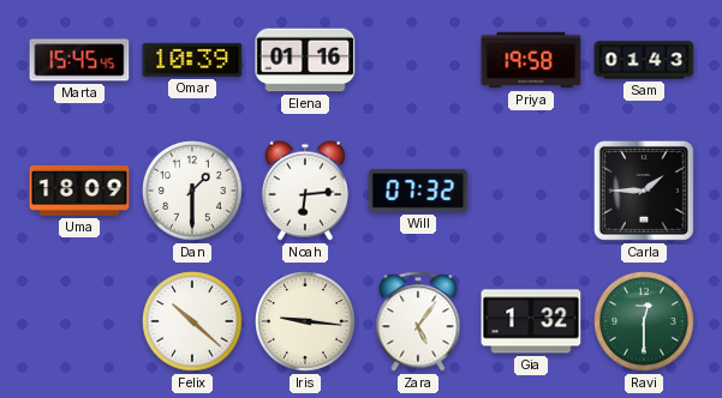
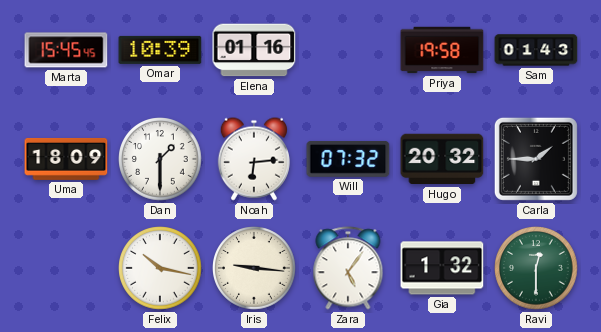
Hugo: none -> 20:32
Felix: 10:22 -> 10:17
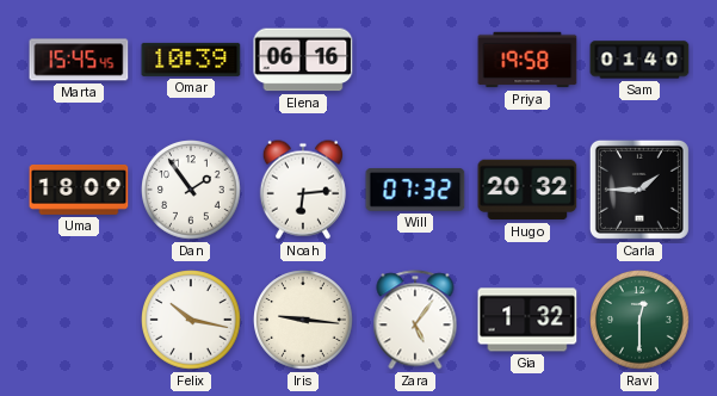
Elena: 01:16 -> 06:16
Sam: 01:43 -> 01:40
Dan: 1:30 -> 1:54
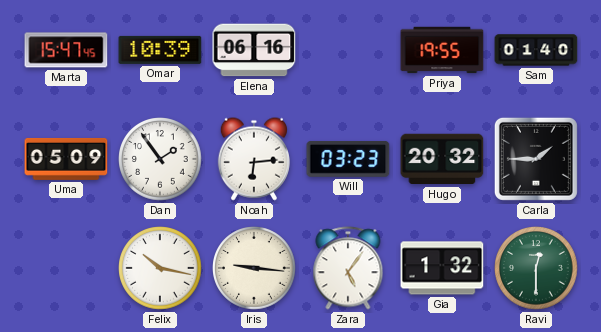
Marta: 15:45 -> 15:47
Priya: 19:58 -> 19:55
Uma: 18:09 -> 05:09
Will: 07:32 -> 03:23
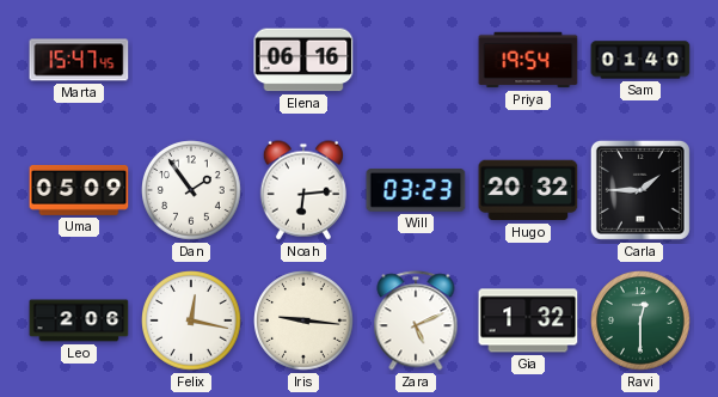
Omar: 10:39 -> none
Priya: 19:55 -> 19:54
Leo: none -> 2:06
Felix: 10:17 -> 12:17
Zara: 5:06 -> 5:11
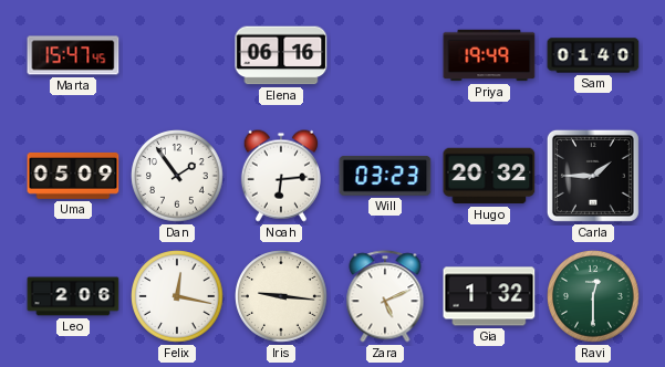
Priya: 19:54 -> 19:49
